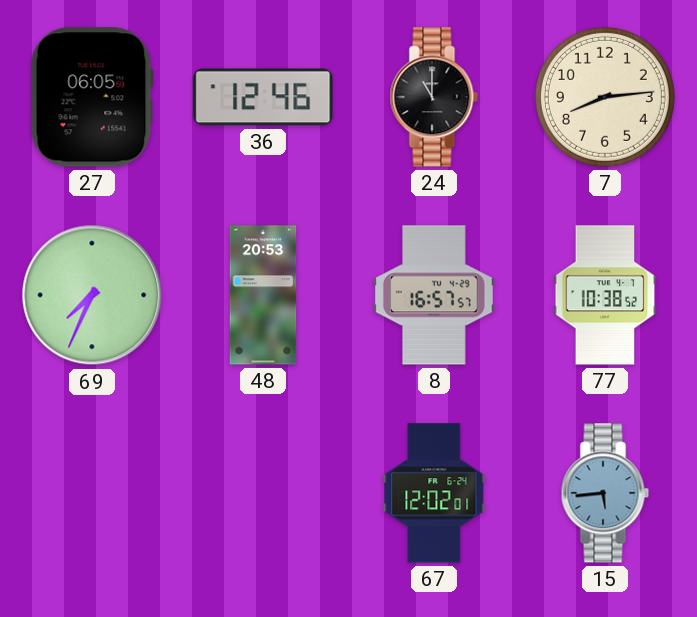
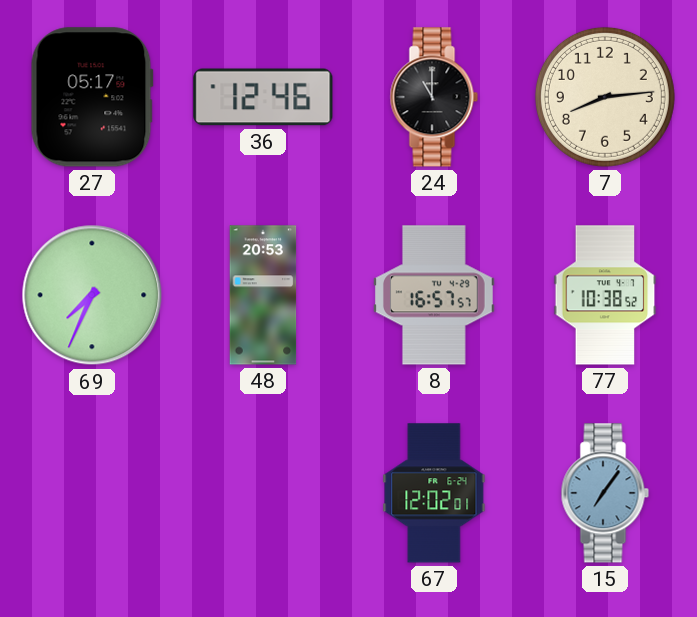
27: 06:05 -> 05:17
15: 5:44 -> 7:06
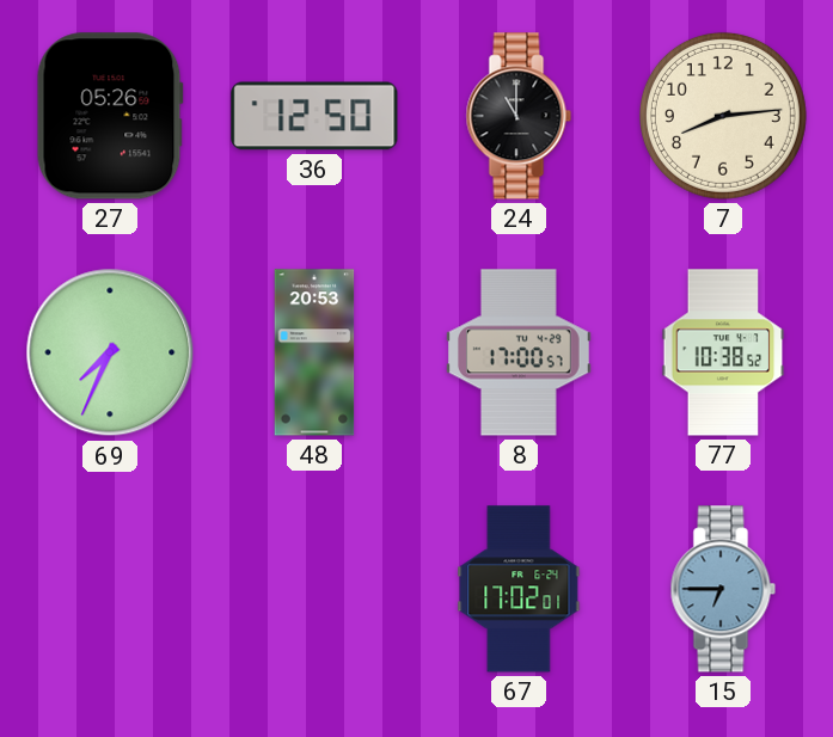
27: 05:17 -> 05:26
36: 12:46 -> 12:50
8: 16:57 -> 17:00
67: 12:02 -> 17:02
15: 7:06 -> 6:45
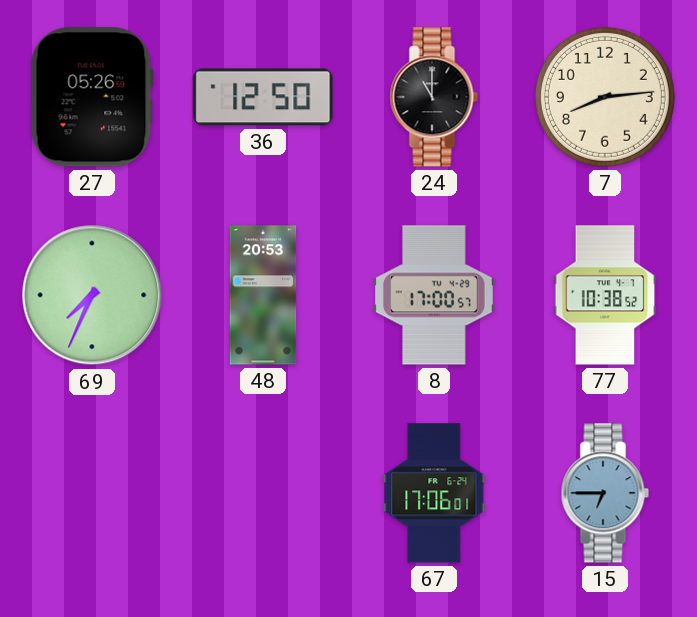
67: 17:02 -> 17:06
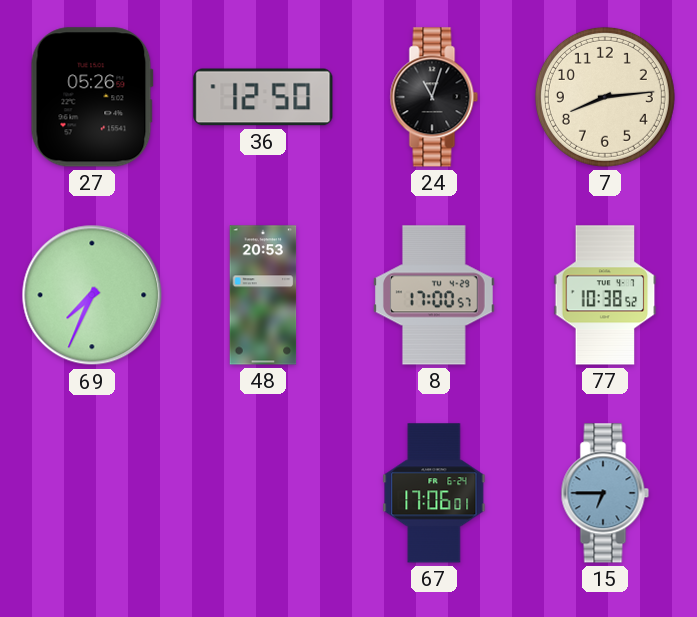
24: 11:00 -> 11:03
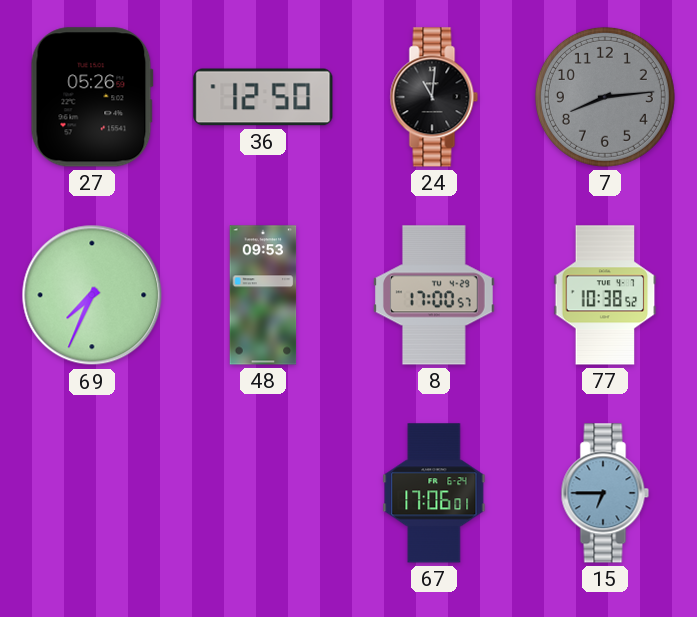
24: 11:03 -> 11:01
7 dial: cream -> grey
48: 20:53 -> 09:53
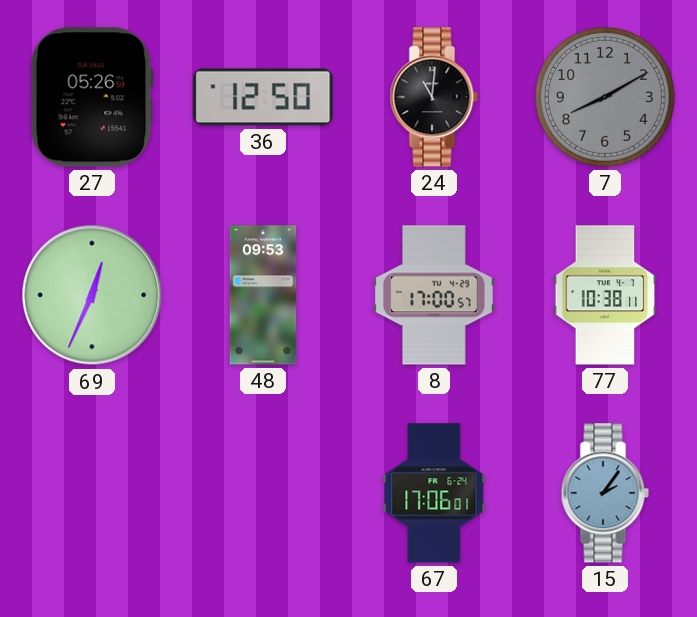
7: 8:14 -> 8:10
69: 7:34 -> 12:34
77: 10:38:52 -> 10:38:11
15: 6:45 -> 2:06
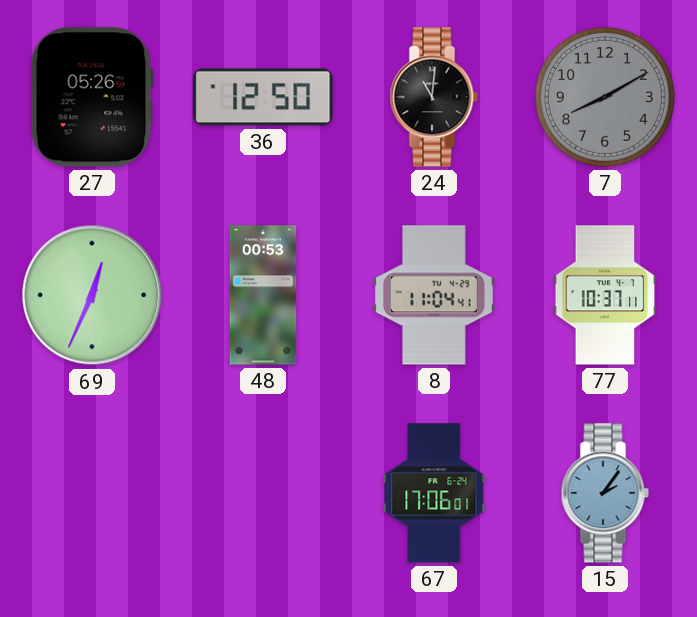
48: 09:53 -> 00:53
8: 17:00 -> 11:04
77: 10:38 -> 10:37
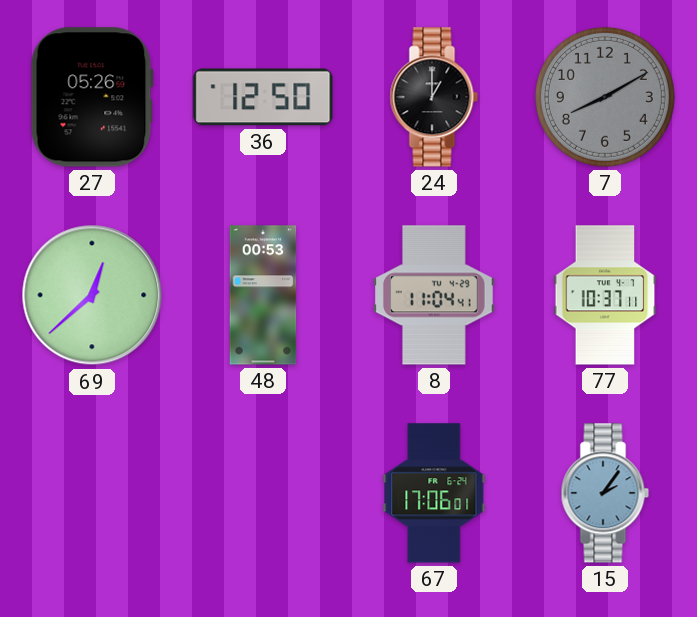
24: 11:01 -> 1:00
69: 12:34 -> 12:38
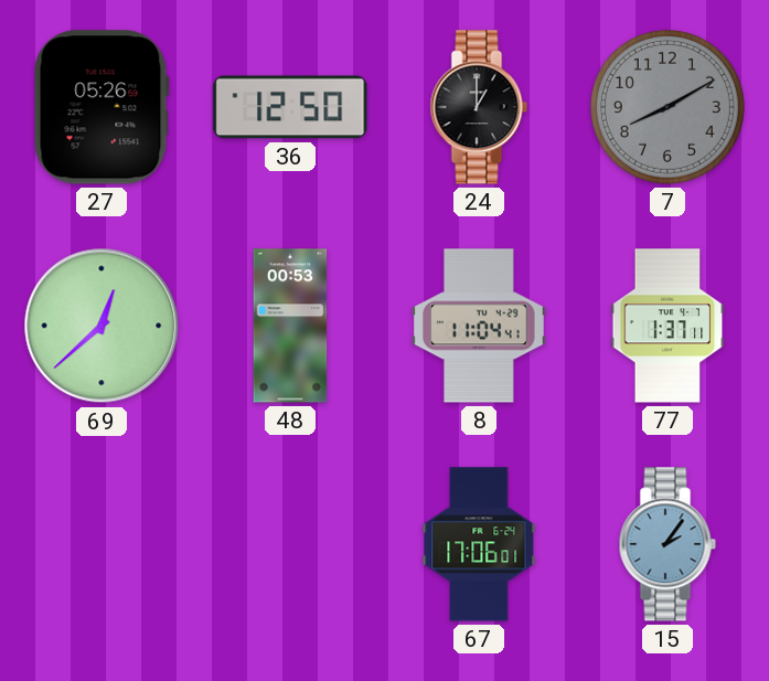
77: 10:37 -> 1:37
